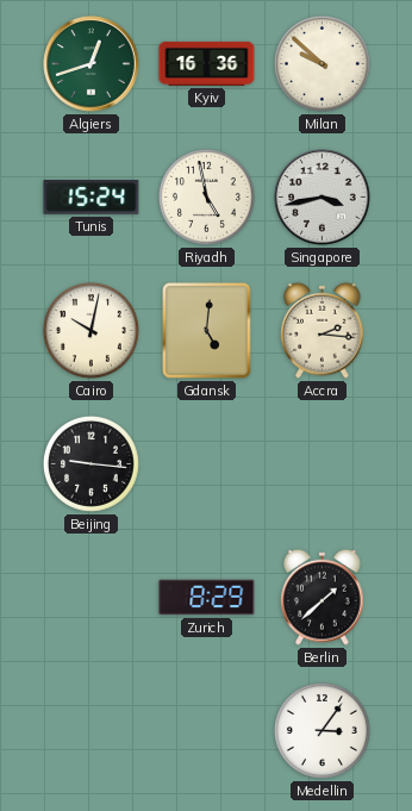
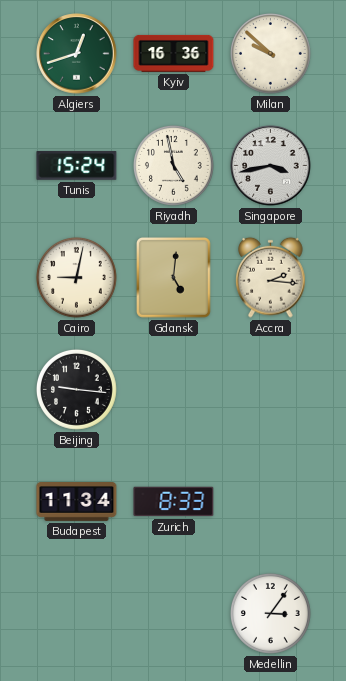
Cairo: 10:02 -> 9:02
Budapest: none -> 11:34
Zurich: 8:29 -> 8:33
Berlin: 1:38 -> none
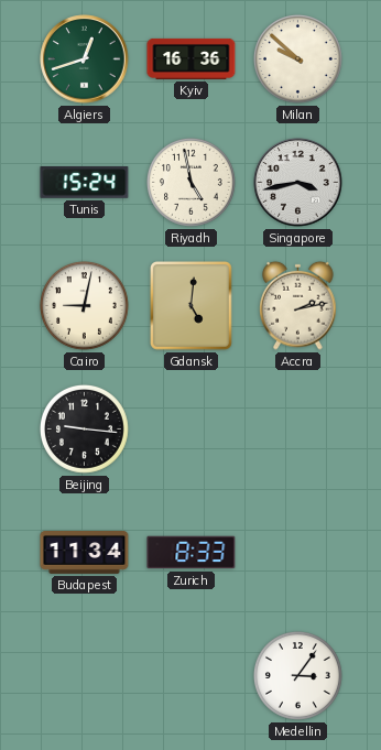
Accra: 2:16 -> 2:13
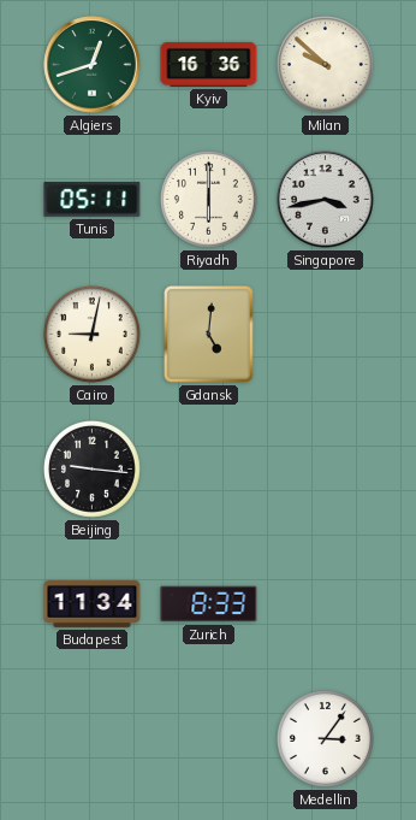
Tunis: 15:24 -> 05:11
Riyadh: 4:58 -> 6:00
Accra: 2:13 -> none
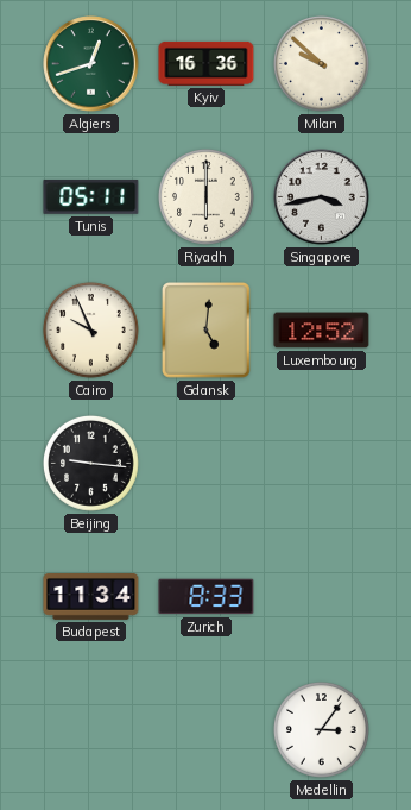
Cairo: 9:02 -> 9:56
Luxembourg: none -> 12:52
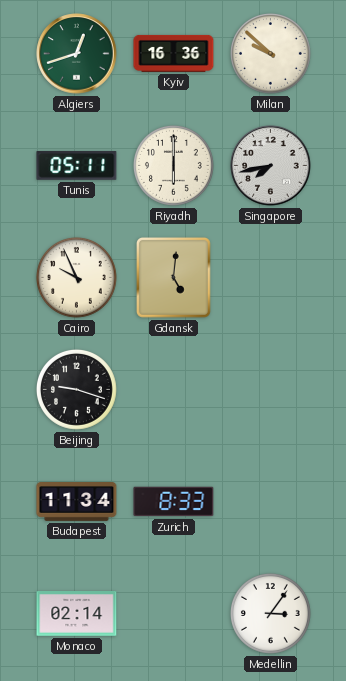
Singapore: 3:43 -> 7:43
Luxembourg: 12:52 -> none
Beijing: 9:16 -> 9:18
Monaco: none -> 02:14
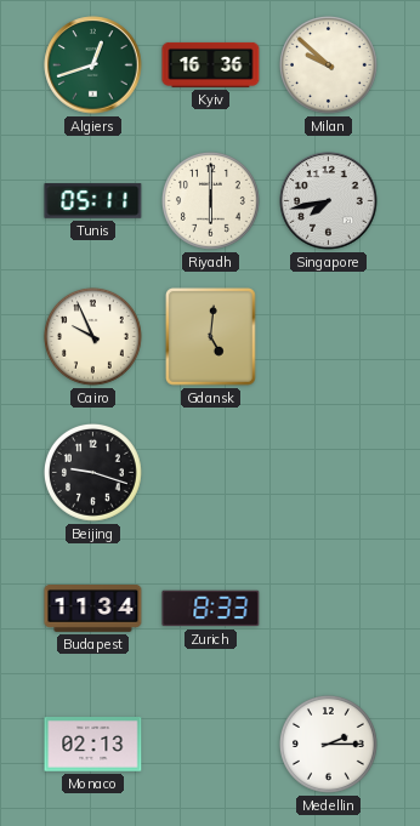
Monaco: 02:14 -> 02:13
Medellin: 3:06 -> 2:15
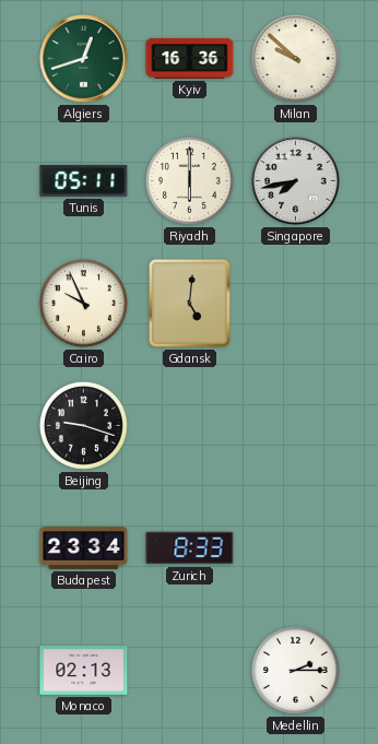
Budapest: 11:34 -> 23:34
